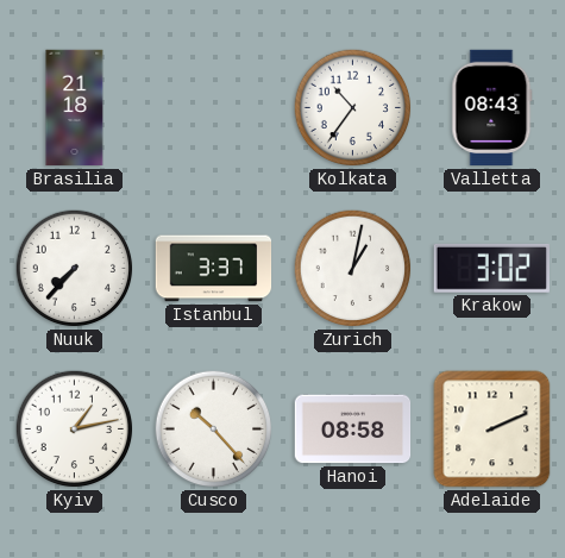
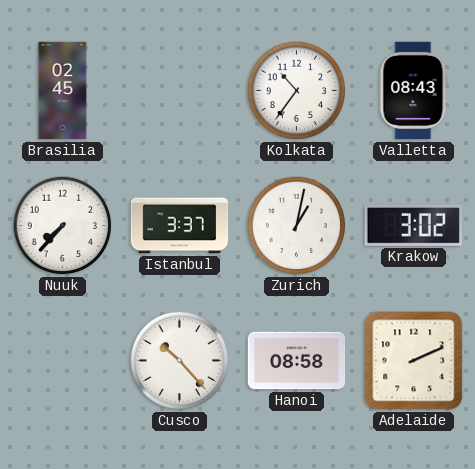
Brasilia: 21:18 -> 02:45
Kyiv: 1:13 -> none
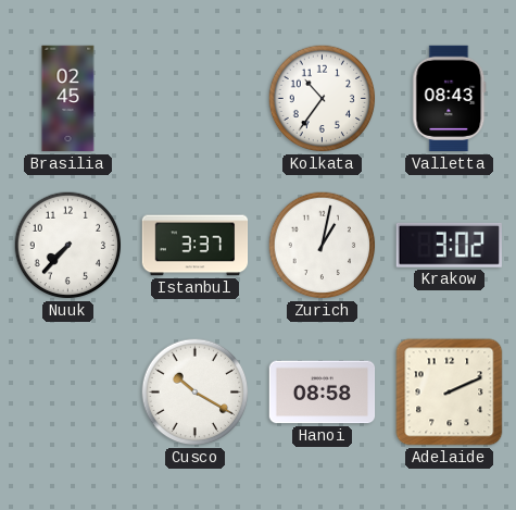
Cusco: 10:23 -> 10:20
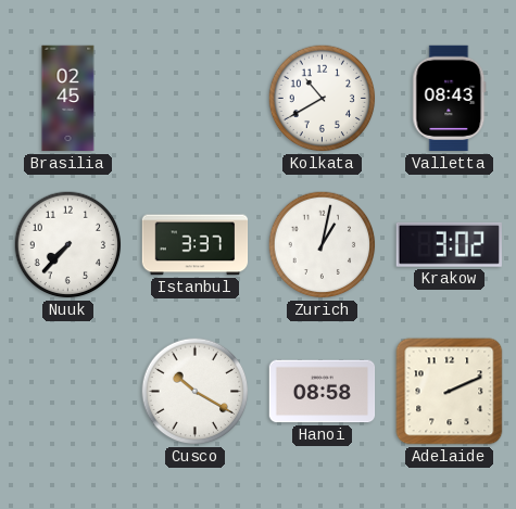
Kolkata: 10:36 -> 10:40
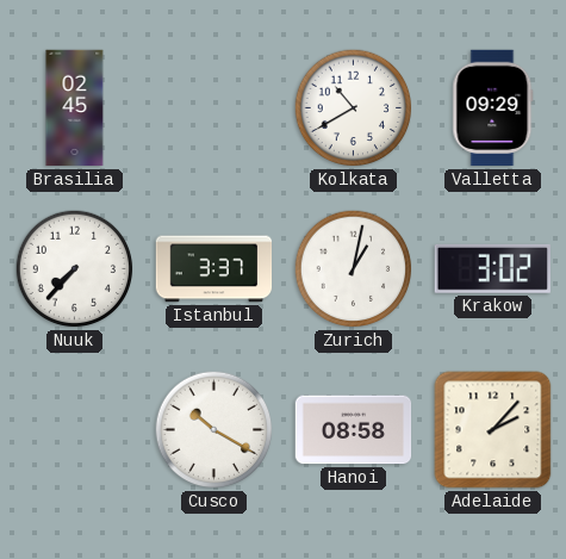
Valletta: 08:43 -> 09:29
Adelaide: 2:11 -> 2:07
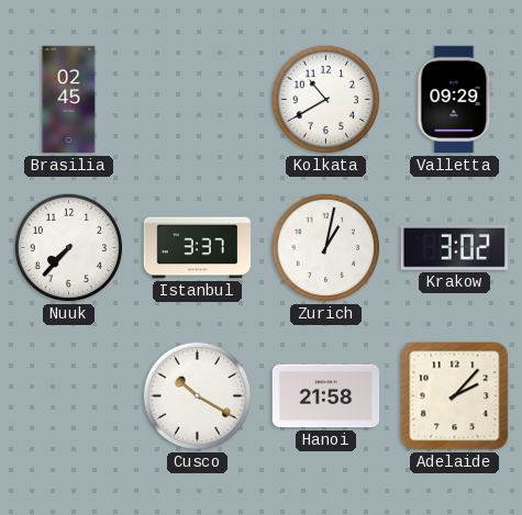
Hanoi: 08:58 -> 21:58
